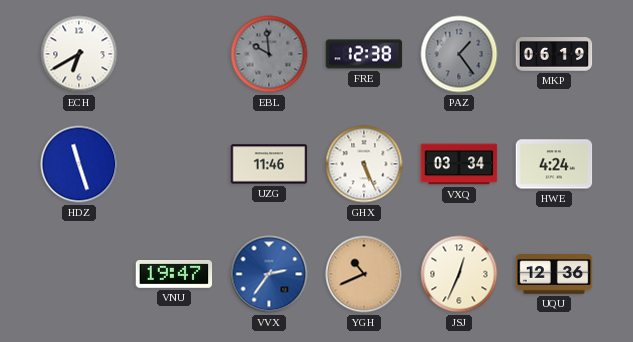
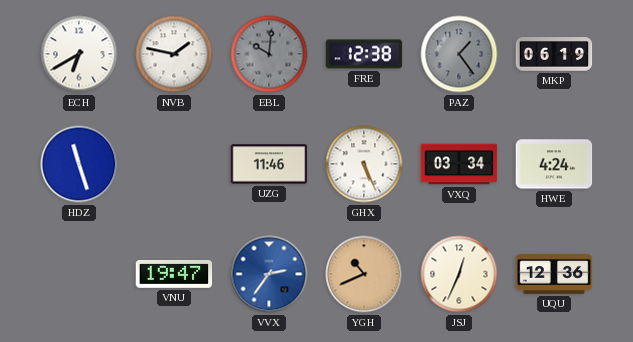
NVB: none -> 1:47
EBL: 9:59 -> 10:01
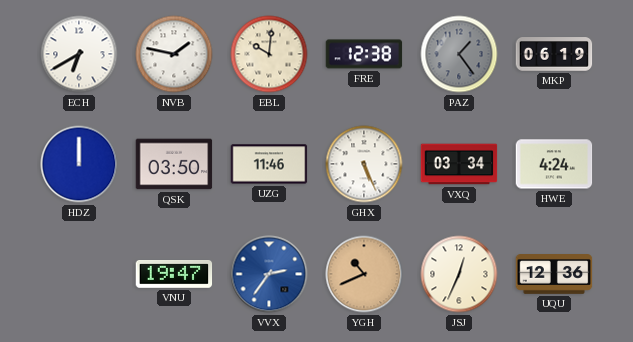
EBL dial: grey -> cream
HDZ: 11:27 -> 12:00
QSK: none -> 03:50
